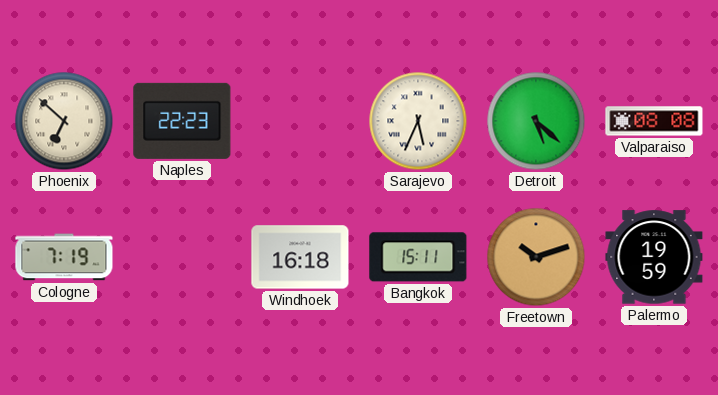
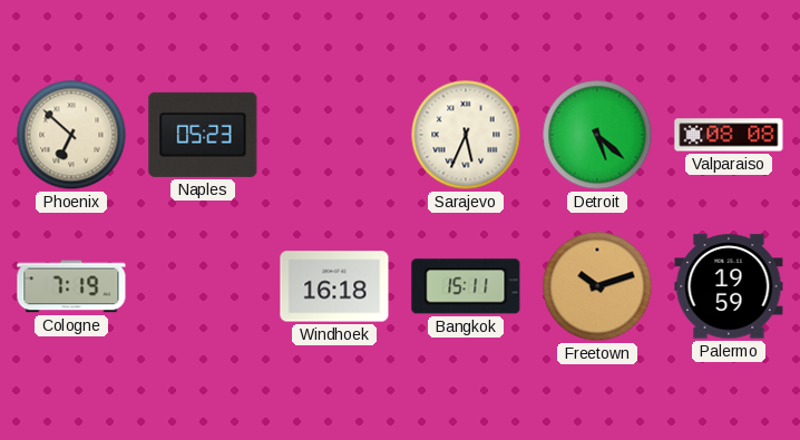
Naples: 22:23 -> 05:23
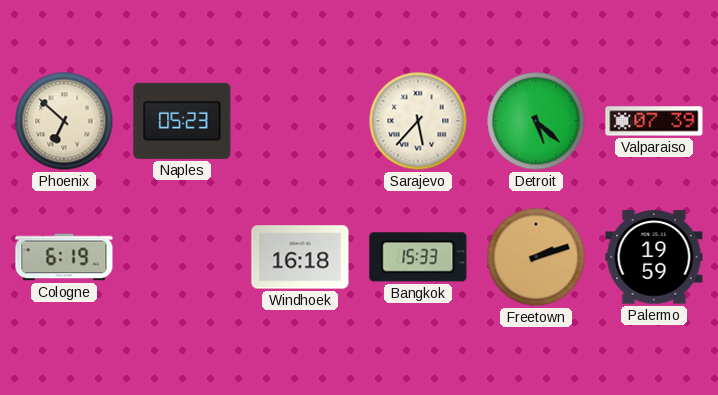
Sarajevo: 5:34 -> 5:37
Valparaiso: 08:08 -> 07:39
Cologne: 7:19 -> 6:19
Bangkok: 15:11 -> 15:33
Freetown: 10:12 -> 2:12
